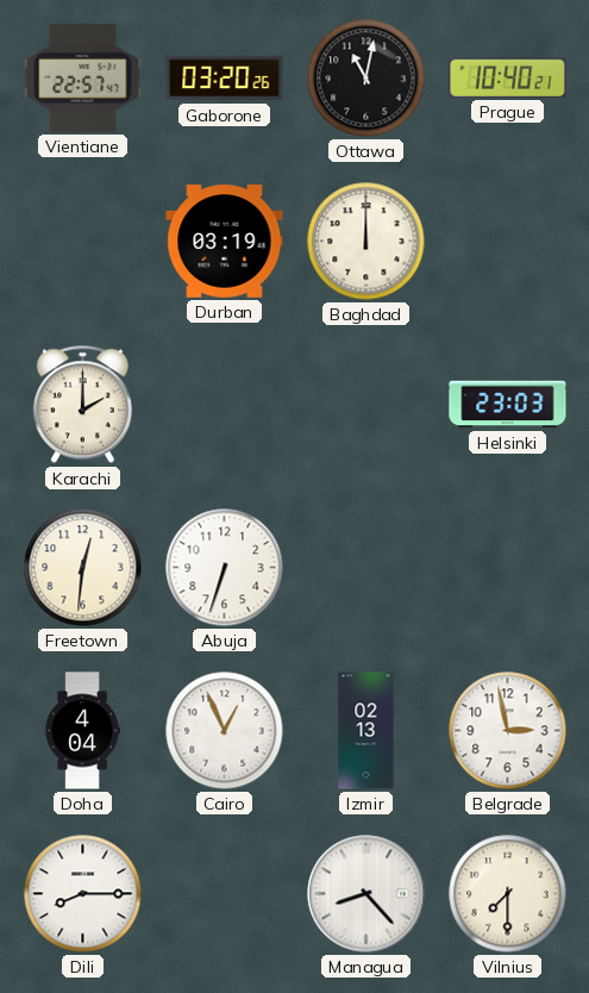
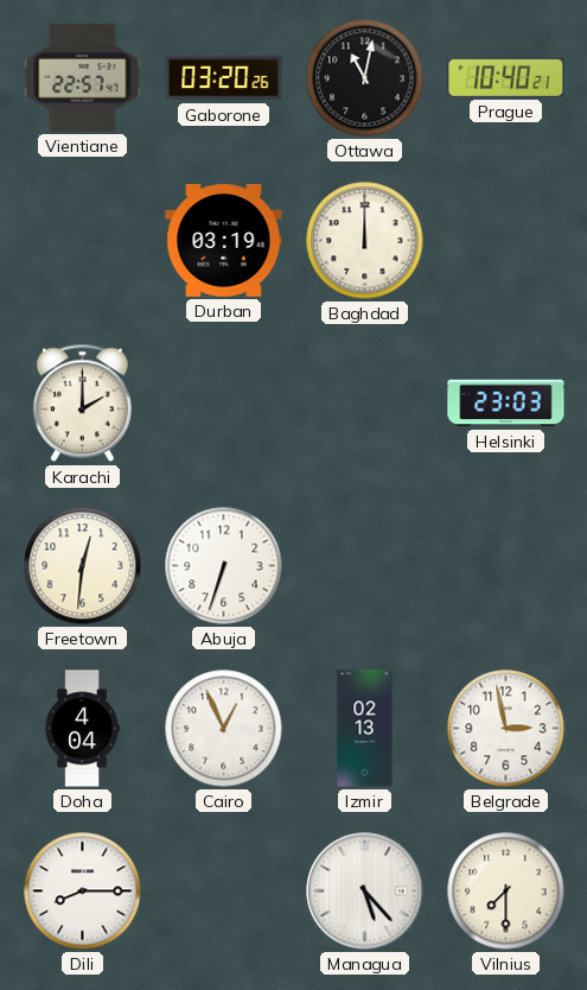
Managua: 8:23 -> 5:23
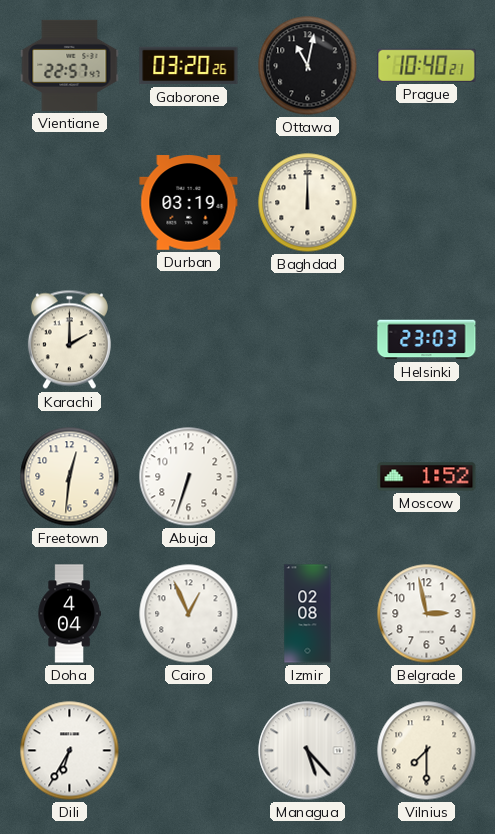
Moscow: none -> 1:52
Izmir: 02:13 -> 02:08
Dili: 8:15 -> 6:35
